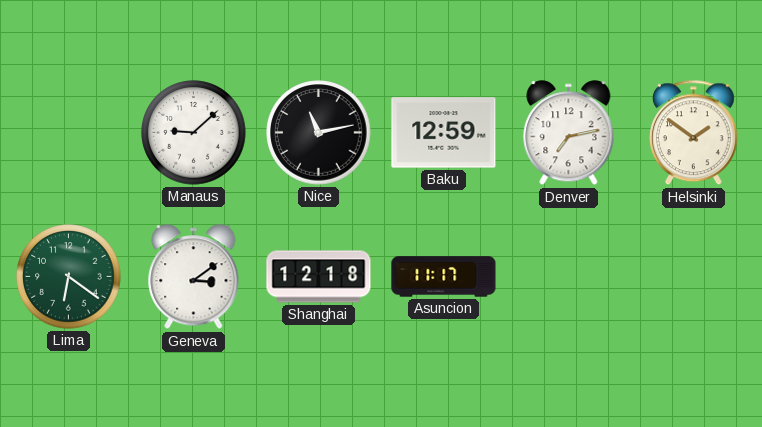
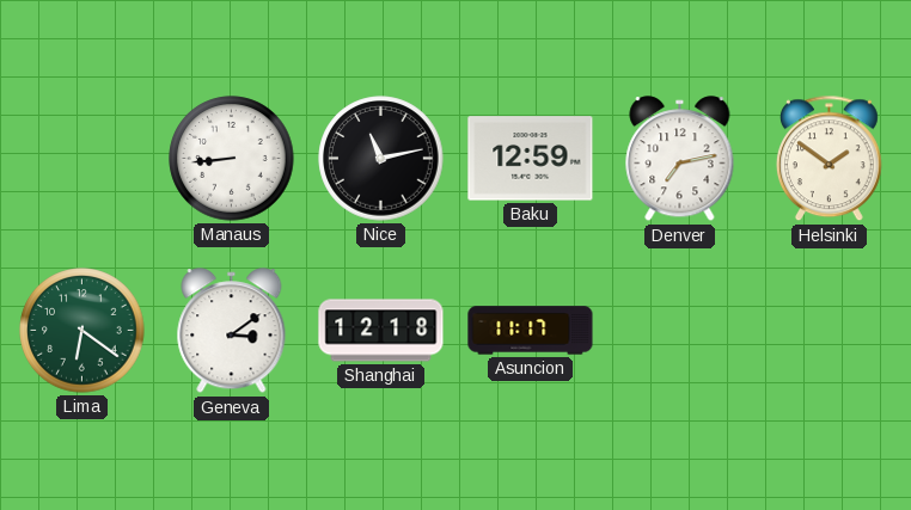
Manaus: 9:08 -> 8:44
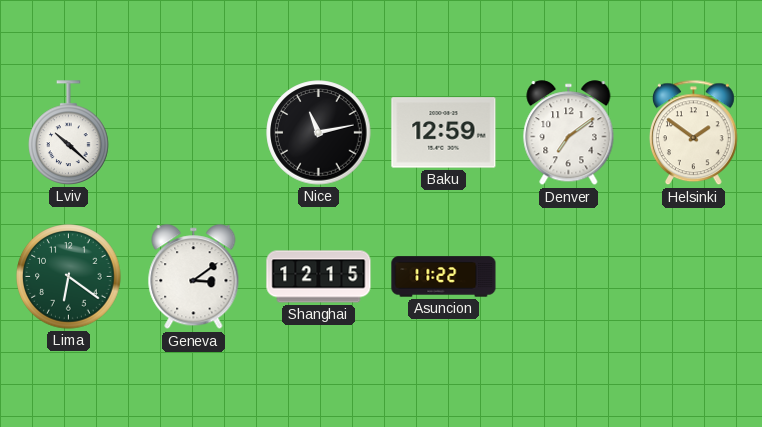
Lviv: none -> 10:22
Manaus: 8:44 -> none
Denver: 7:13 -> 7:09
Shanghai: 12:18 -> 12:15
Asuncion: 11:17 -> 11:22
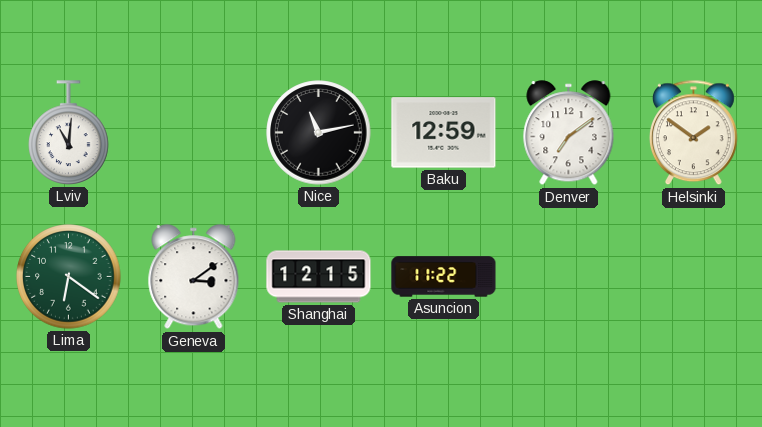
Lviv: 10:22 -> 11:01
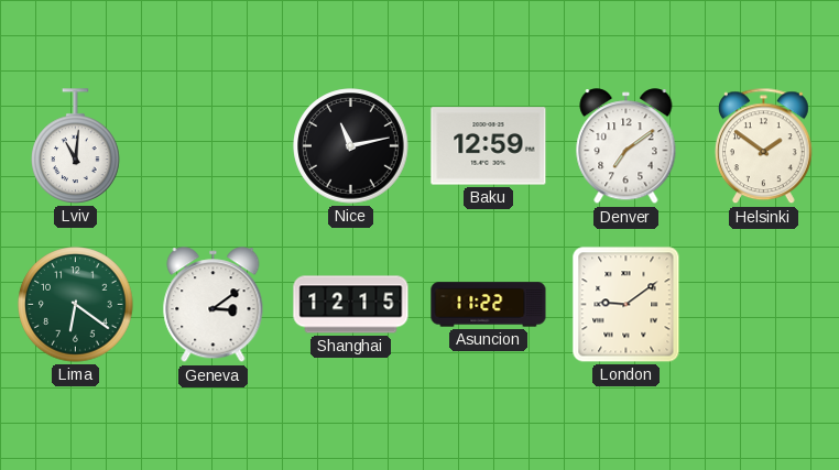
London: none -> 9:09
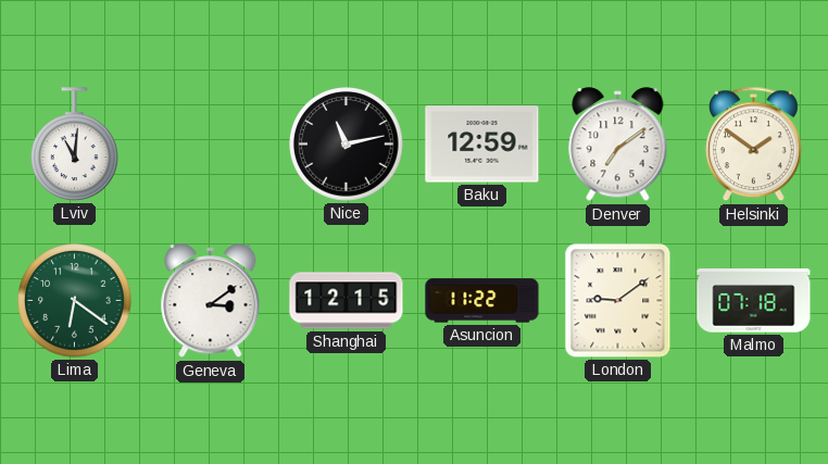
Malmo: none -> 07:18
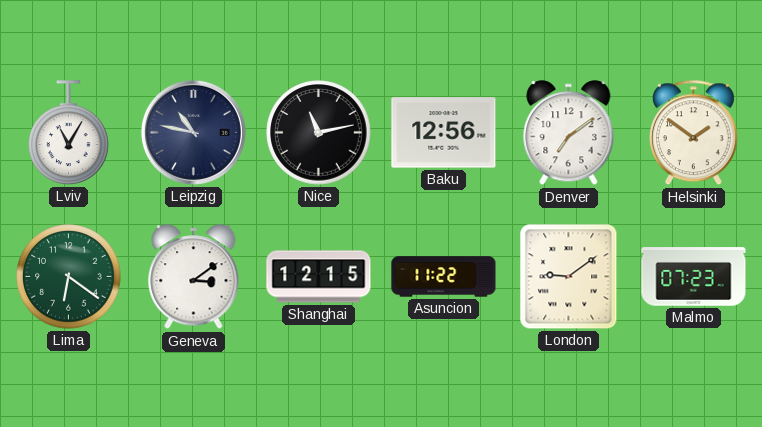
Lviv: 11:01 -> 11:05
Leipzig: none -> 10:47
Baku: 12:59 -> 12:56
Malmo: 07:18 -> 07:23
